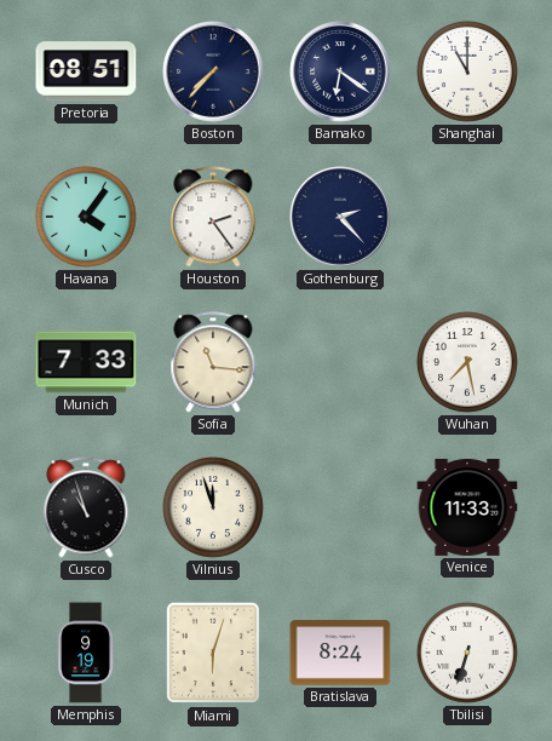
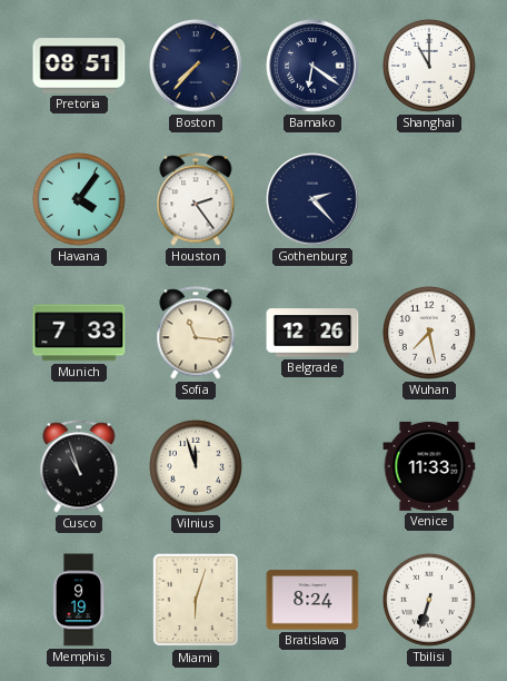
Belgrade: none -> 12:26
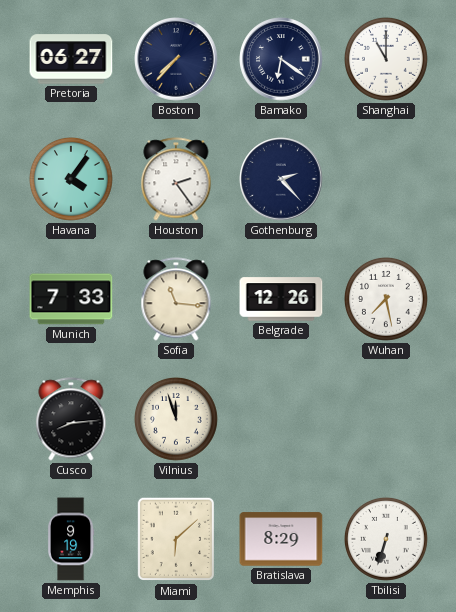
Pretoria: 08:51 -> 06:27
Cusco: 10:57 -> 8:14
Venice: 11:33 -> none
Miami: 6:03 -> 6:08
Bratislava: 8:24 -> 8:29
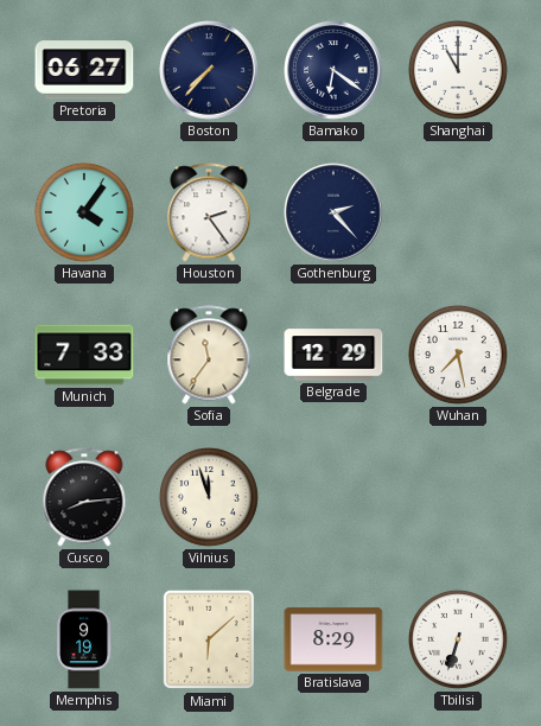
Sofia: 11:16 -> 11:36
Belgrade: 12:26 -> 12:29
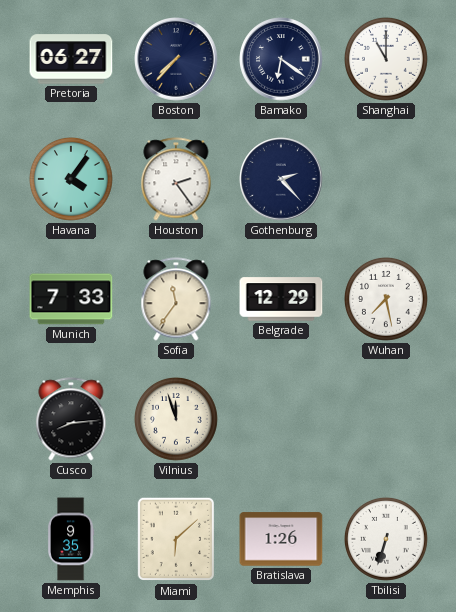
Memphis: 9:19 -> 9:35
Bratislava: 8:29 -> 1:26
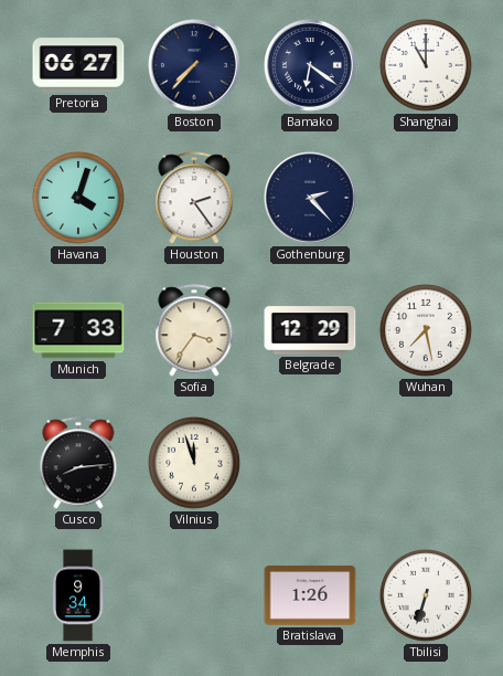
Havana: 4:06 -> 4:03
Sofia: 11:36 -> 3:36
Memphis: 9:35 -> 9:34
Miami: 6:08 -> none
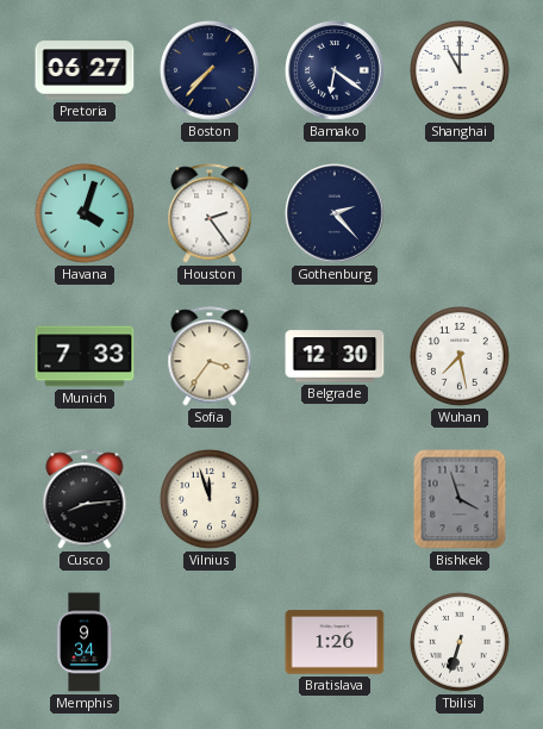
Belgrade: 12:29 -> 12:30
Bishkek: none -> 3:57
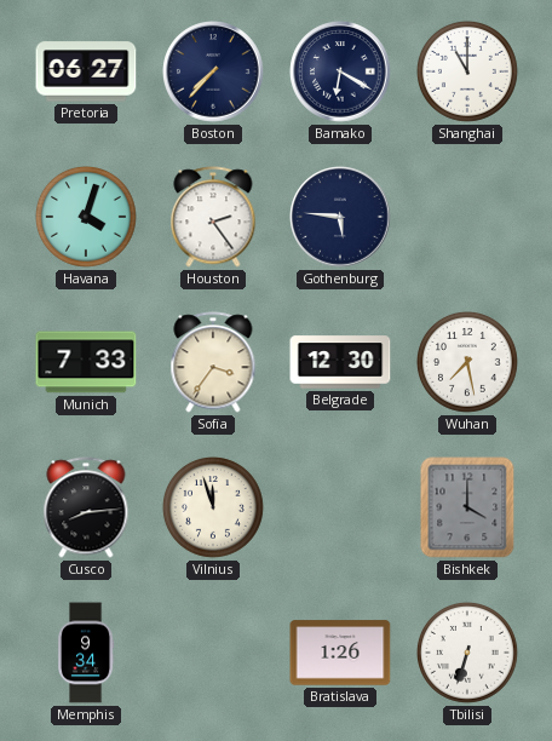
Bamako: 6:21 -> 6:20
Gothenburg: 2:23 -> 5:46
Bishkek: 3:57 -> 4:00
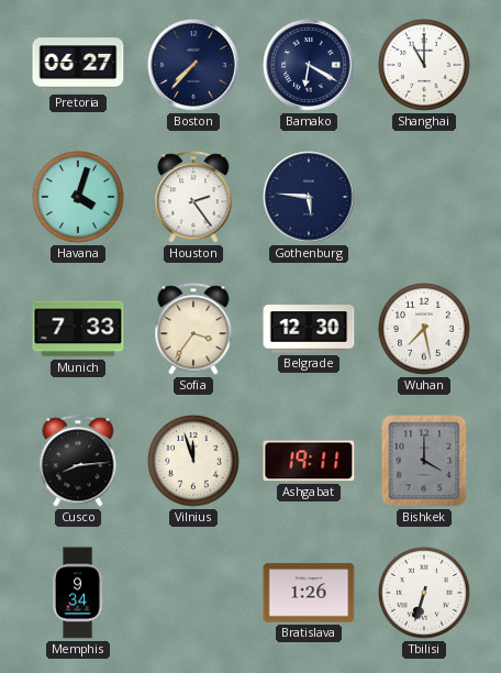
Ashgabat: none -> 19:11
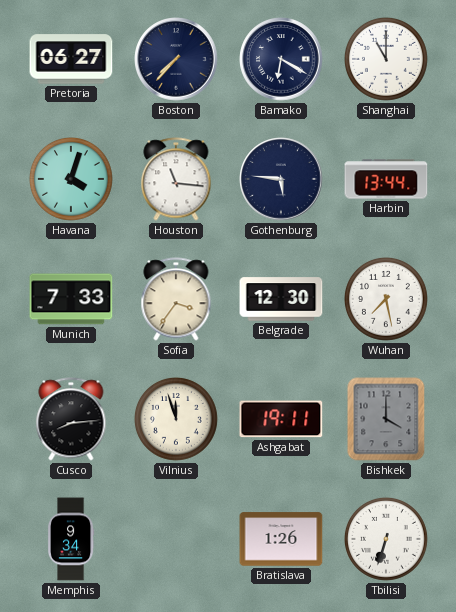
Houston: 2:24 -> 11:16
Harbin: none -> 13:44
